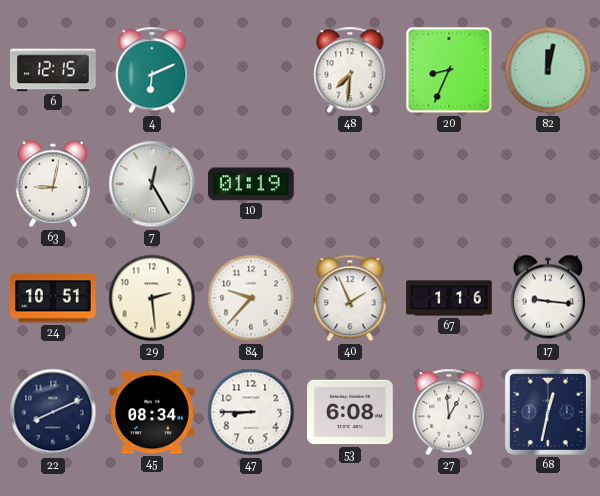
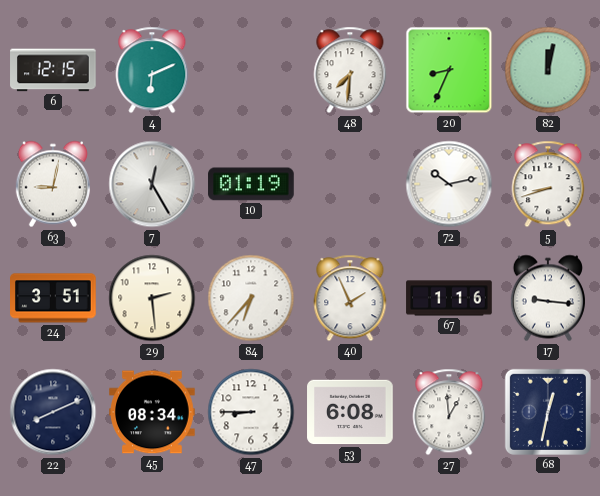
72: none -> 10:13
5: none -> 8:42
24: 10:51 -> 3:51
84: 9:37 -> 6:37
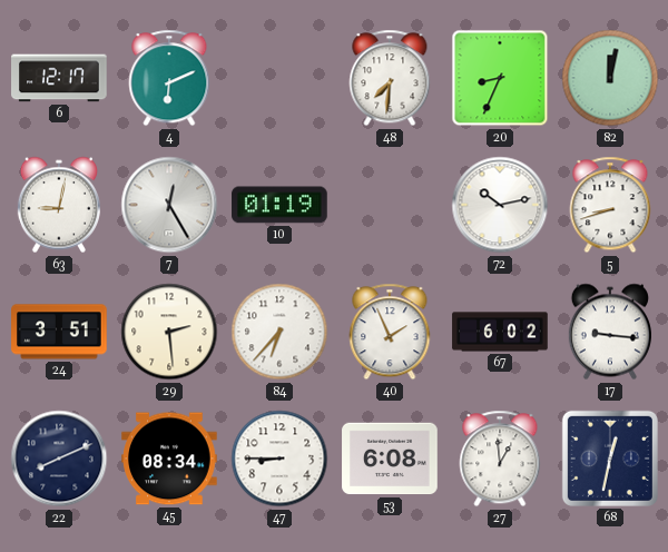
6: 12:15 -> 12:17
67: 1:16 -> 6:02
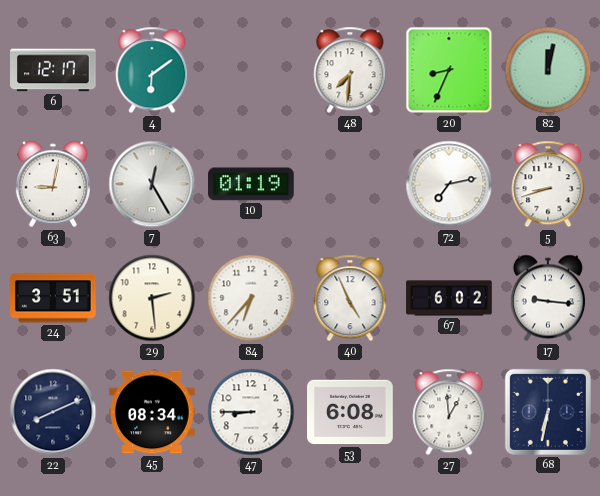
4: 6:11 -> 6:09
72: 10:13 -> 7:13
40: 1:56 -> 4:56
68: 12:32 -> 6:32
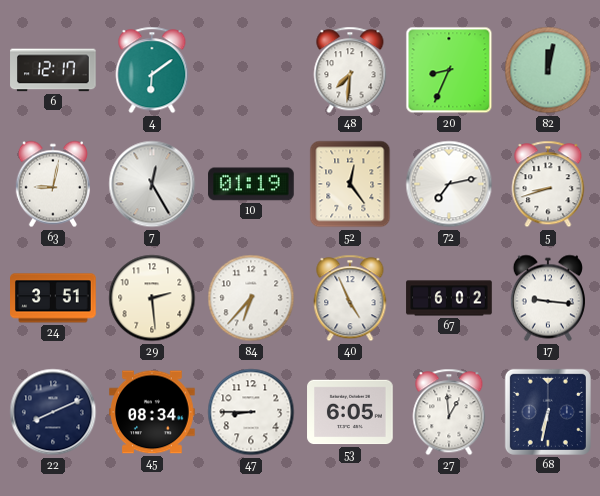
52: none -> 12:24
53: 6:08 -> 6:05
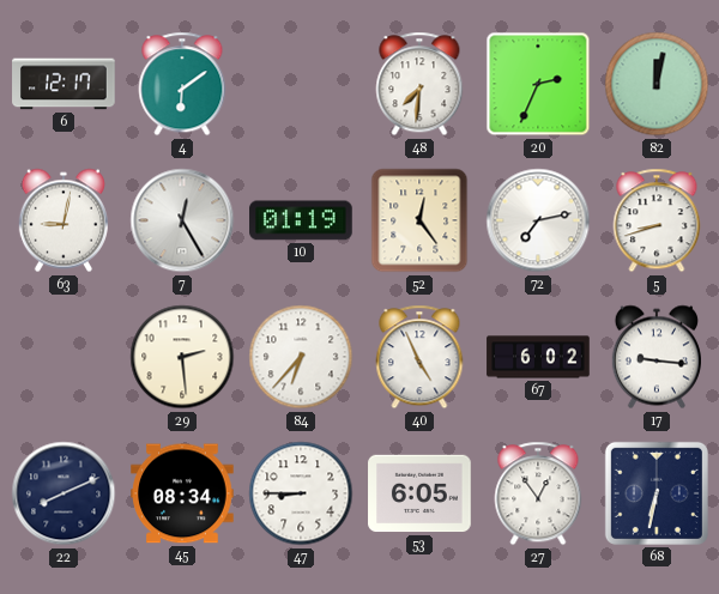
20: 8:34 -> 2:34
24: 3:51 -> none
27: 12:59 -> 12:54
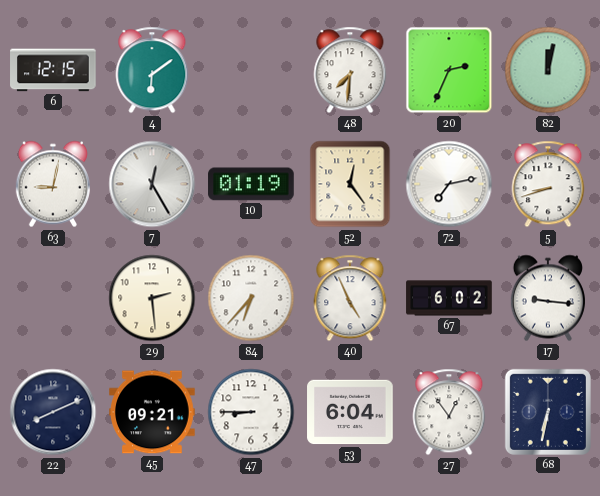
6: 12:17 -> 12:15
45: 08:34 -> 09:21
53: 6:05 -> 6:04
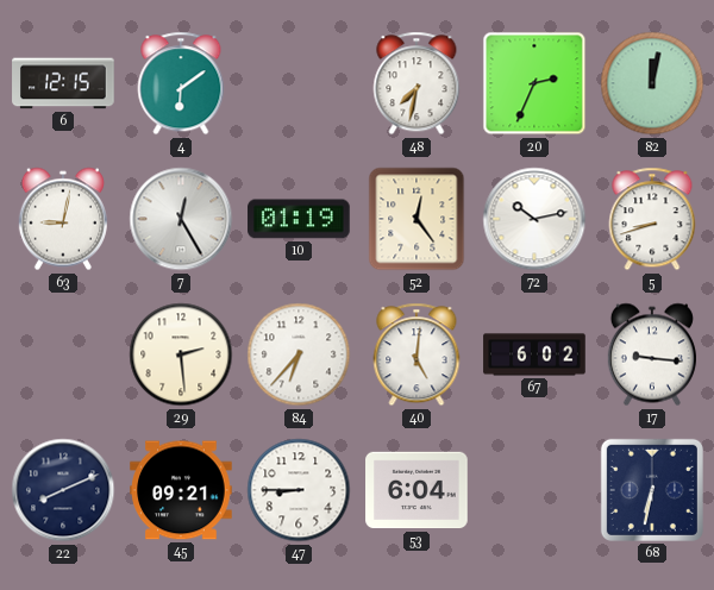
48: 7:31 -> 7:32
72: 7:13 -> 10:13
40: 4:56 -> 5:01
27: 12:54 -> none
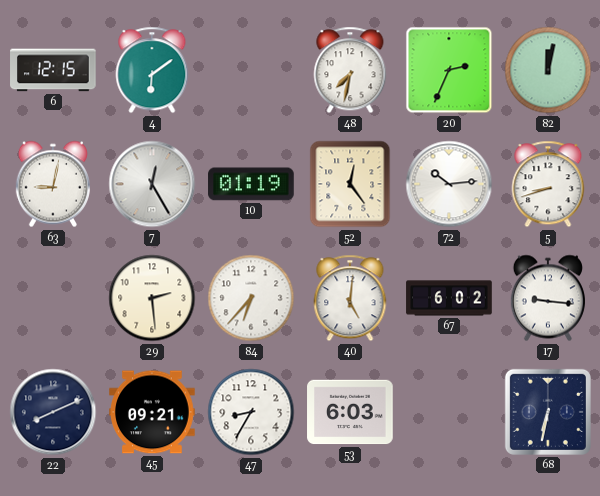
72: 10:13 -> 10:14
47: 8:45 -> 8:35
53: 6:04 -> 6:03
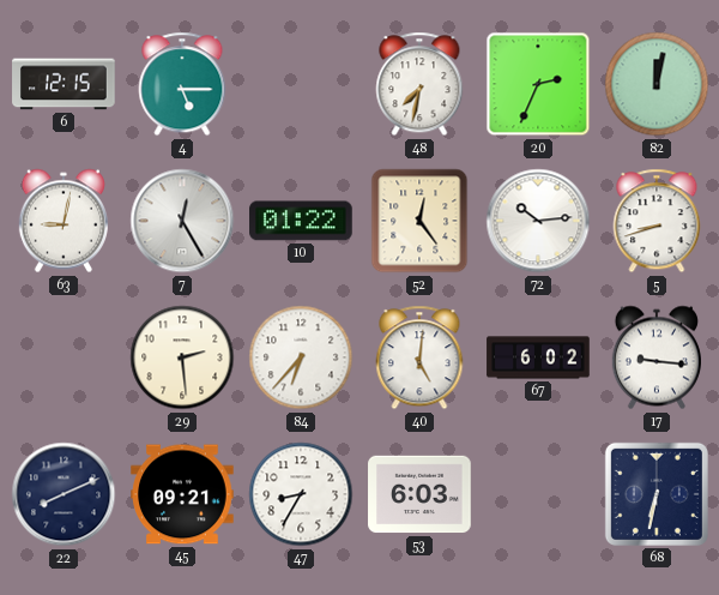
4: 6:09 -> 5:15
10: 01:19 -> 01:22
